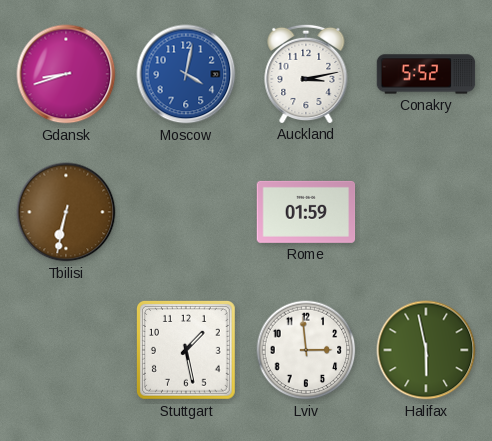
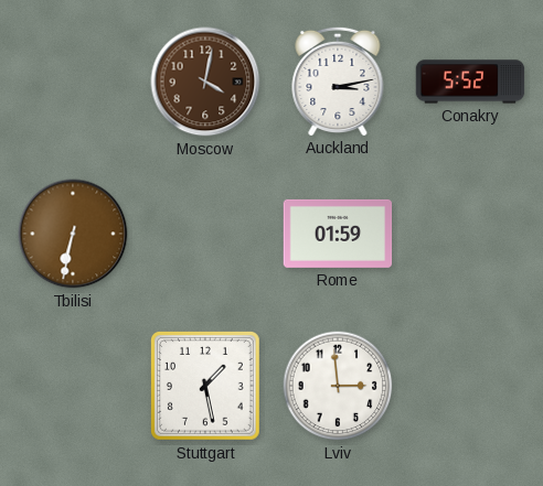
Gdansk: 8:42 -> none
Moscow dial: blue -> brown
Halifax: 5:58 -> none
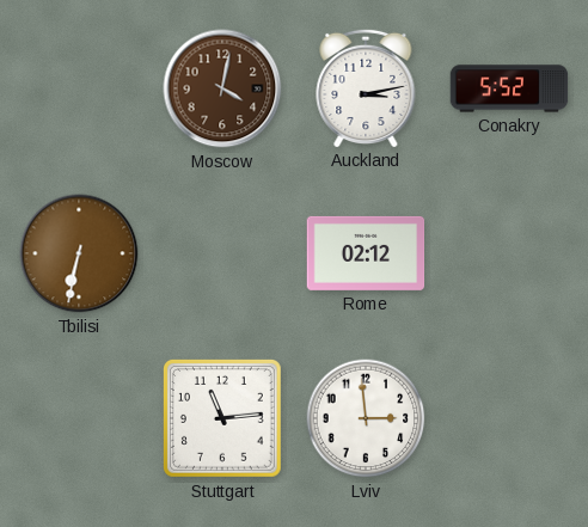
Rome: 01:59 -> 02:12
Stuttgart: 1:28 -> 11:14
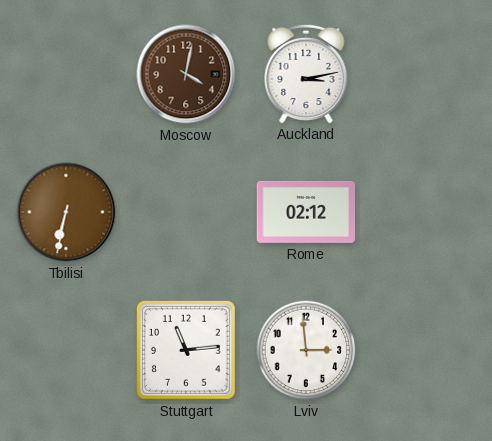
Conakry: 5:52 -> none
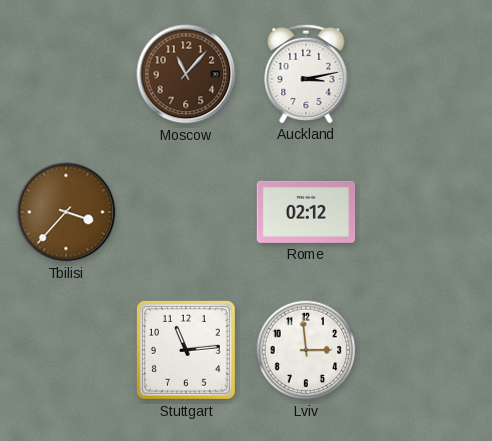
Moscow: 4:02 -> 11:07
Tbilisi: 6:32 -> 3:37
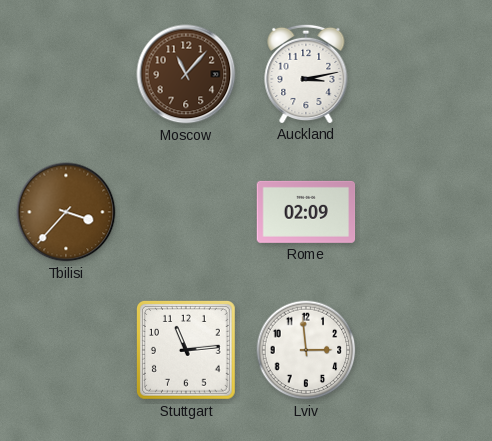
Rome: 02:12 -> 02:09
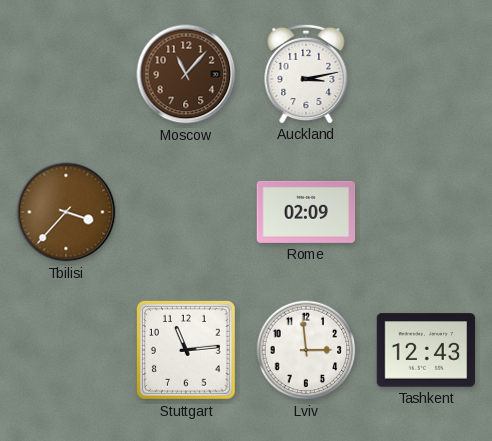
Tashkent: none -> 12:43
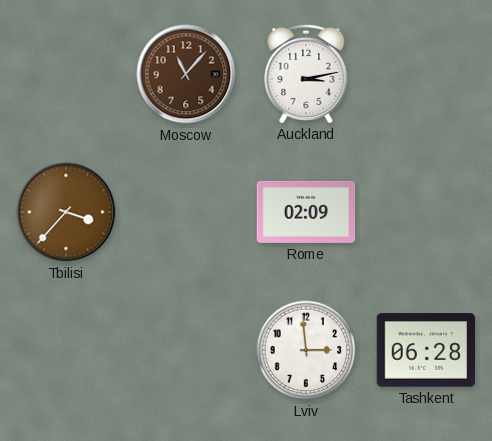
Stuttgart: 11:14 -> none
Tashkent: 12:43 -> 06:28
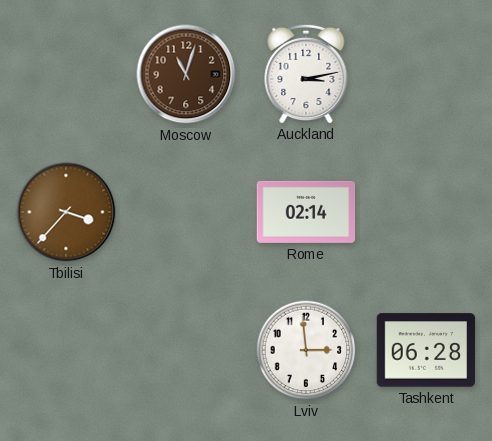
Moscow: 11:07 -> 11:03
Rome: 02:09 -> 02:14
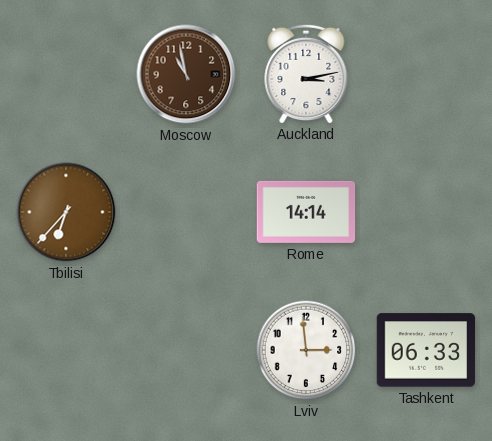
Moscow: 11:03 -> 10:58
Tbilisi: 3:37 -> 6:37
Rome: 02:14 -> 14:14
Tashkent: 06:28 -> 06:33
